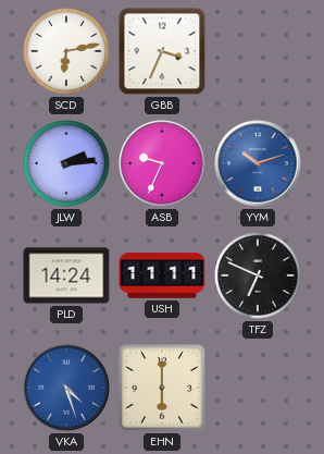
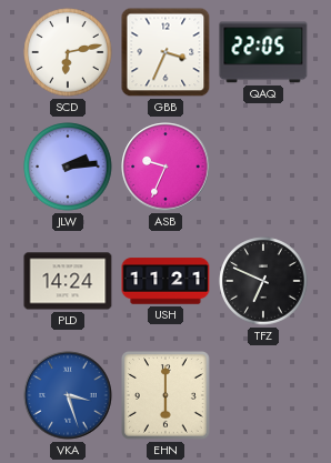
QAQ: none -> 22:05
YYM: 10:12 -> none
USH: 11:11 -> 11:21
VKA: 4:27 -> 3:27
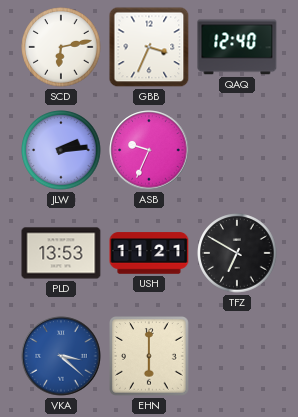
QAQ: 22:05 -> 12:40
PLD: 14:24 -> 13:53
TFZ: 6:49 -> 6:50
VKA: 3:27 -> 3:22
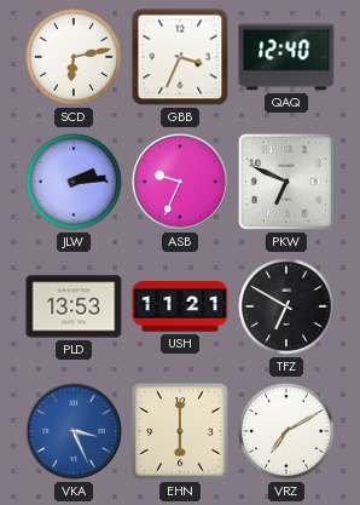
PKW: none -> 6:49
VKA: 3:22 -> 3:26
VRZ: none -> 7:10
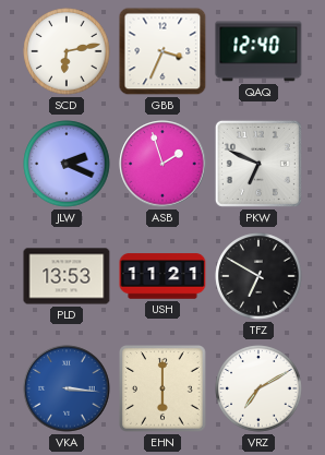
JLW: 2:14 -> 2:19
ASB: 9:34 -> 1:57
VKA: 3:26 -> 3:16
